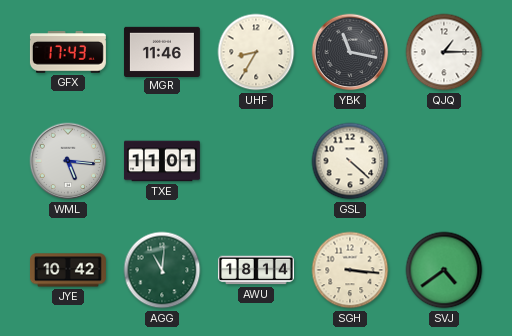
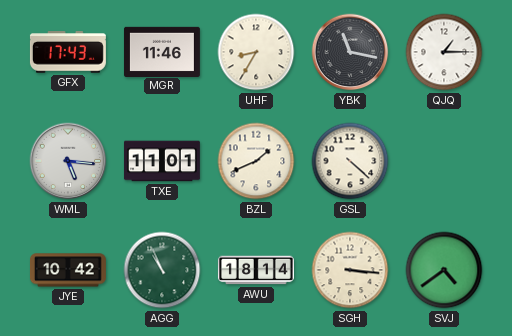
BZL: none -> 1:41
AGG: 11:01 -> 10:56
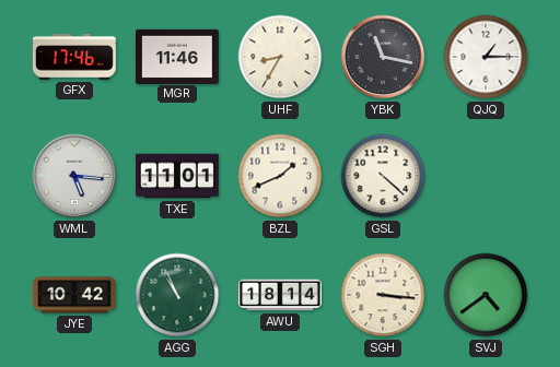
GFX: 17:43 -> 17:46
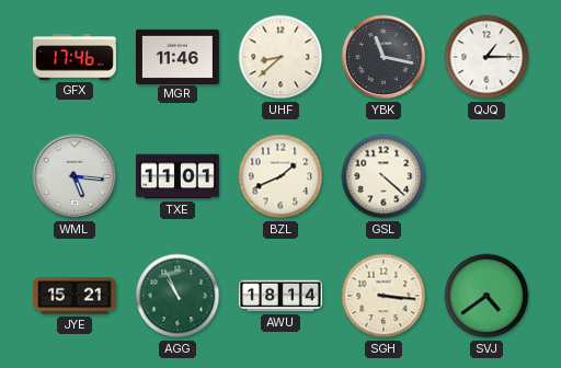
UHF: 8:35 -> 8:38
JYE: 10:42 -> 15:21
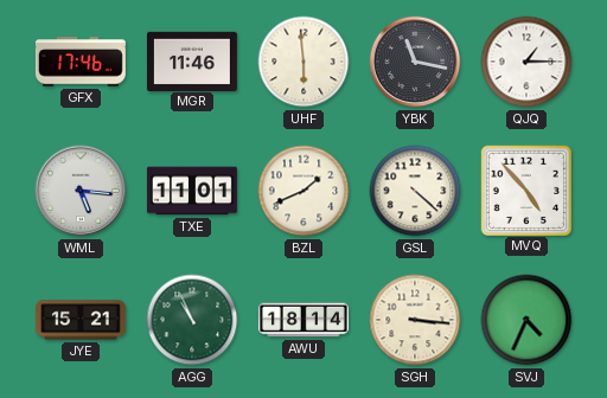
UHF: 8:38 -> 5:59
MVQ: none -> 4:53
SVJ: 4:39 -> 4:34
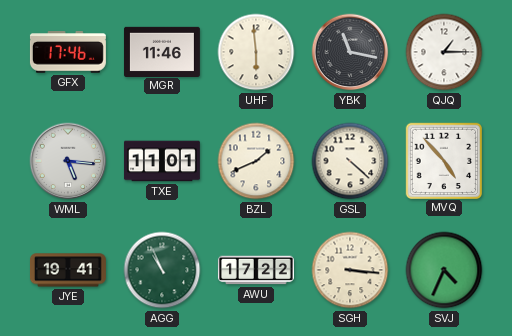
JYE: 15:21 -> 19:41
AWU: 18:14 -> 17:22
